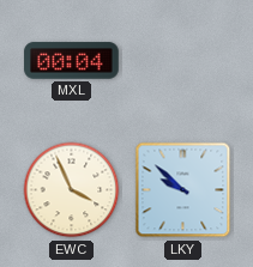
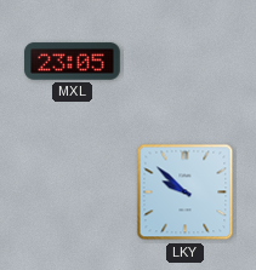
MXL: 00:04 -> 23:05
EWC: 3:56 -> none
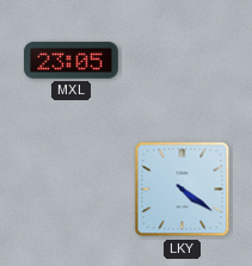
LKY: 9:52 -> 4:21
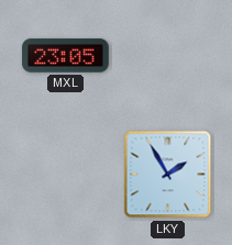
LKY: 4:21 -> 1:55
